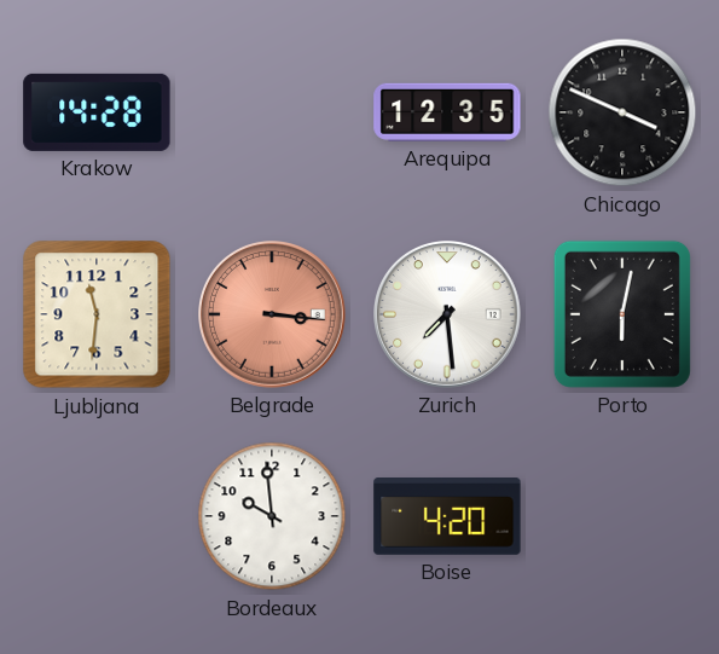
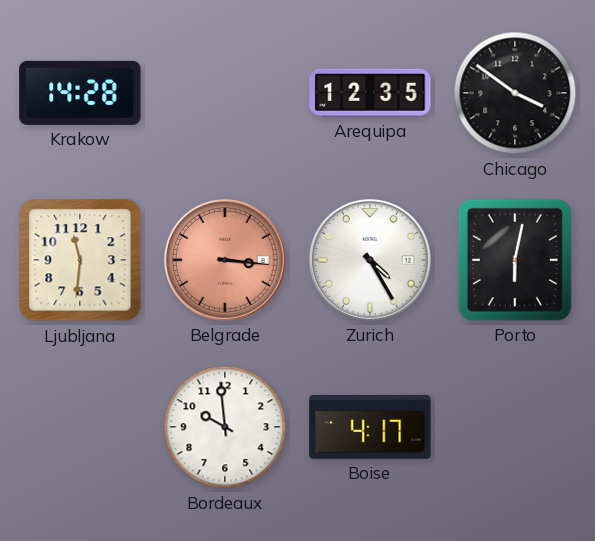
Chicago: 3:49 -> 3:51
Zurich: 7:29 -> 4:25
Boise: 4:20 -> 4:17
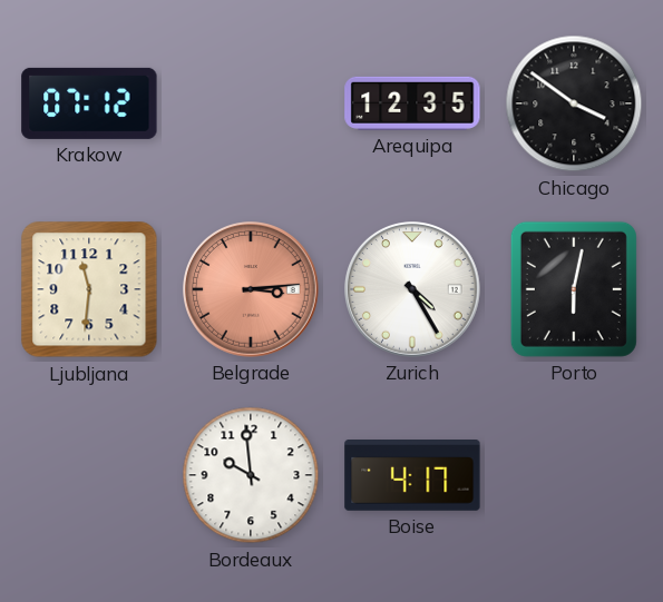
Krakow: 14:28 -> 07:12
Belgrade: 3:16 -> 3:14
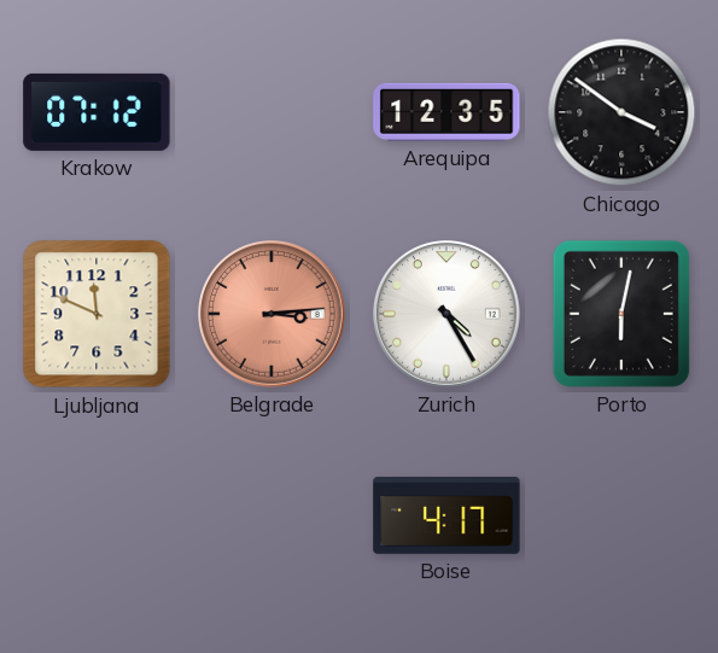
Ljubljana: 11:31 -> 11:49
Bordeaux: 9:59 -> none
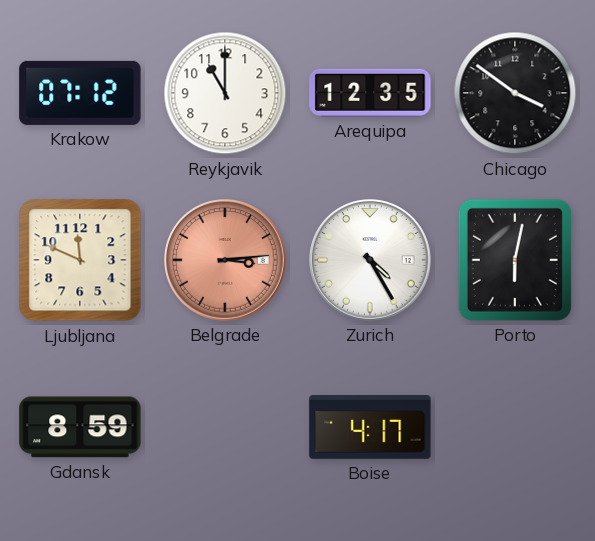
Reykjavik: none -> 11:00
Gdansk: none -> 8:59
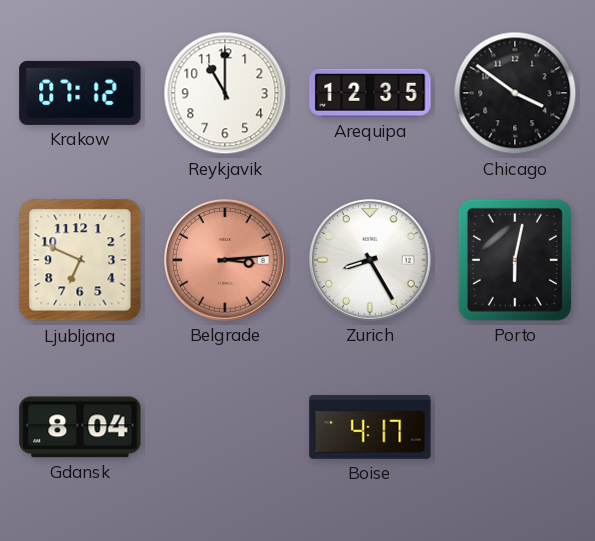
Ljubljana: 11:49 -> 6:49
Zurich: 4:25 -> 8:25
Gdansk: 8:59 -> 8:04
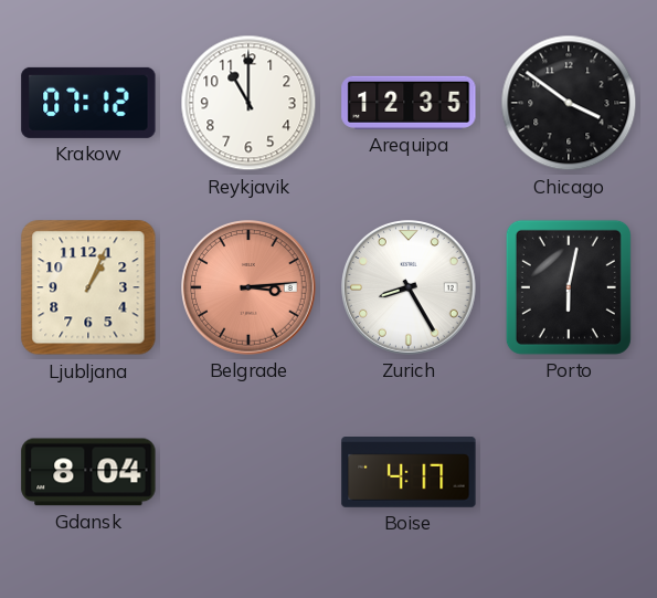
Ljubljana: 6:49 -> 1:04
